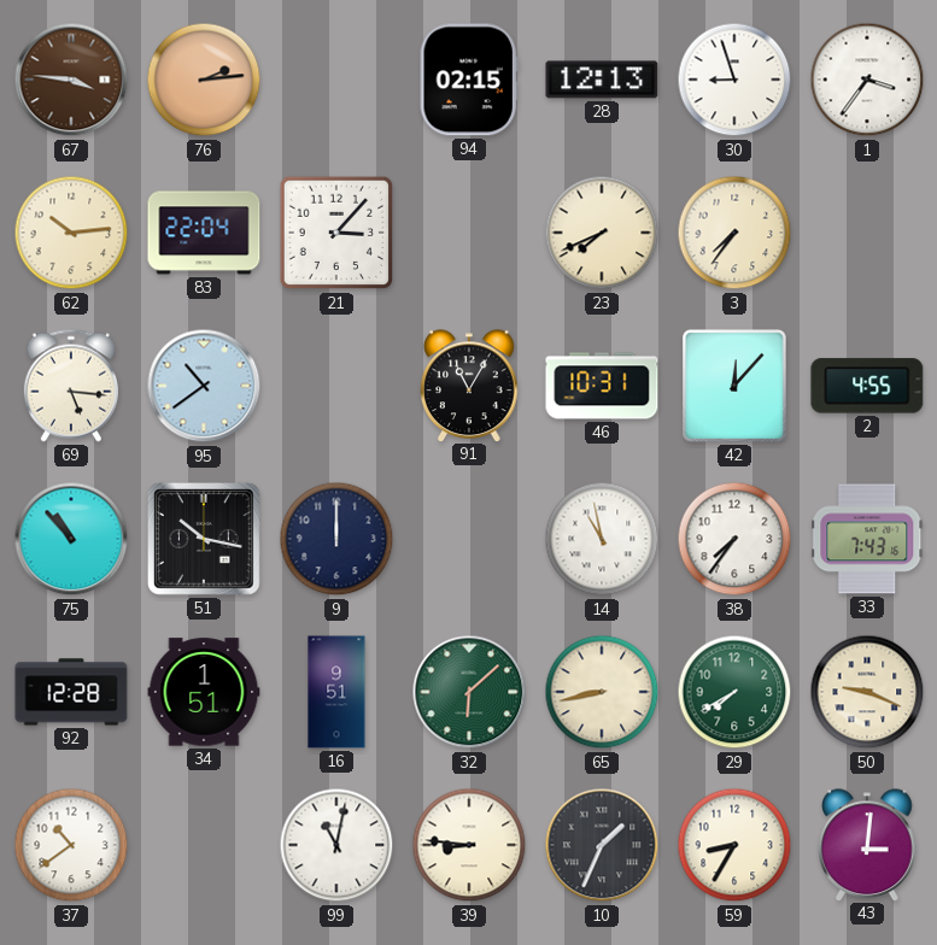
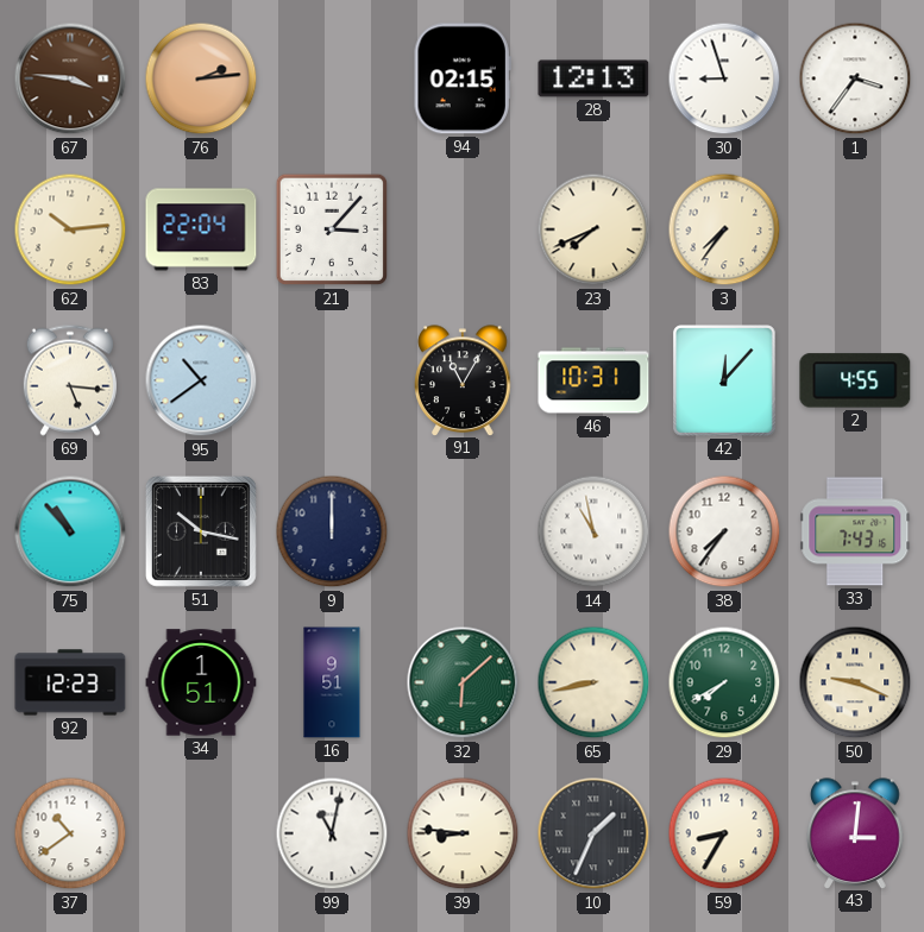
92: 12:28 -> 12:23
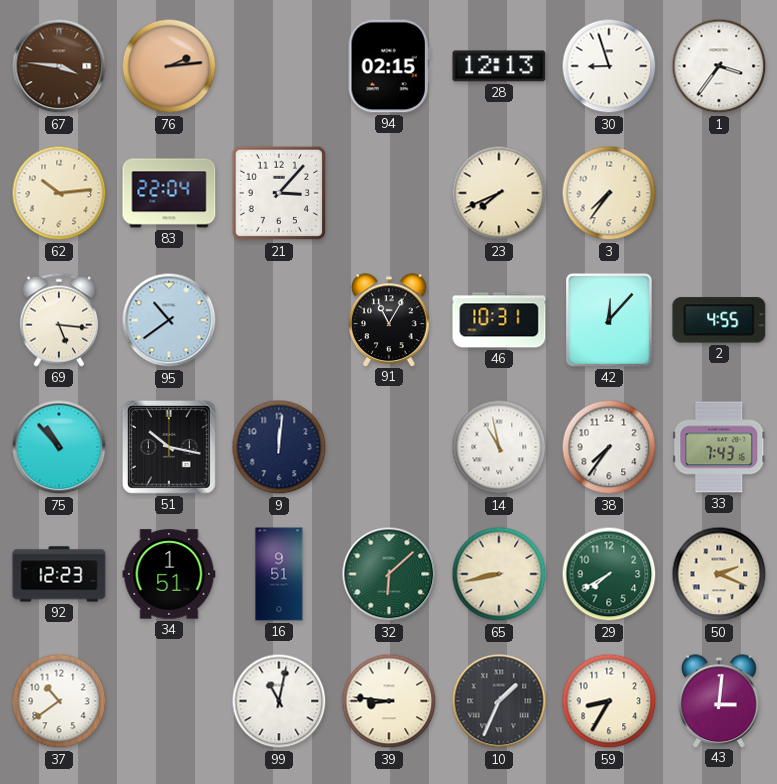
9: 12:00 -> 12:01
50: 9:19 -> 2:19
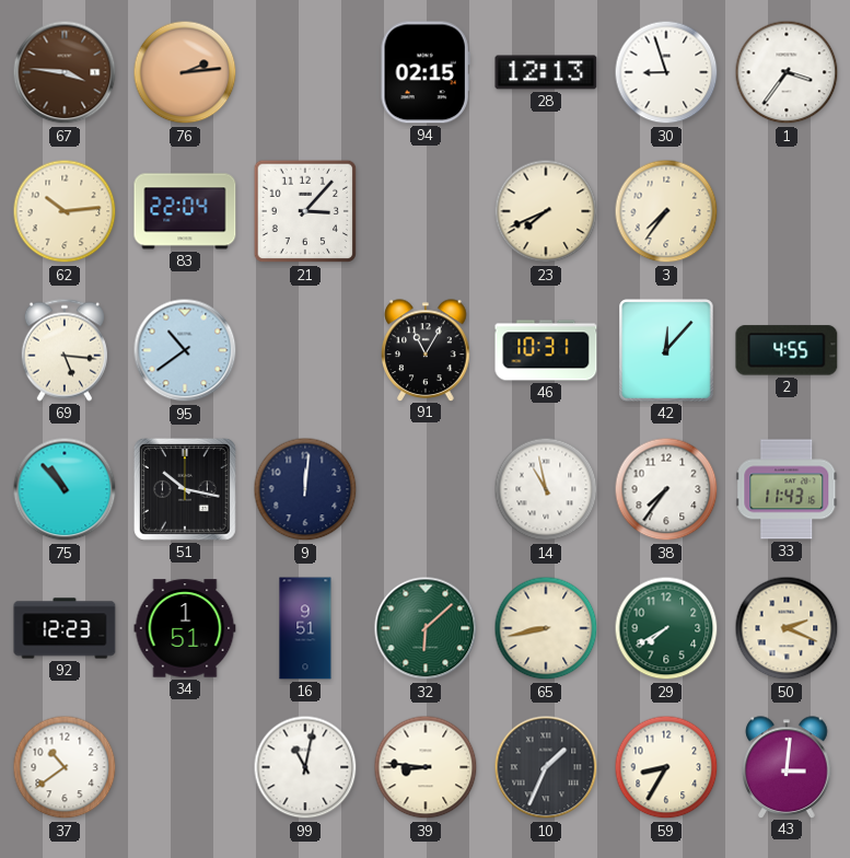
33: 7:43 -> 11:43
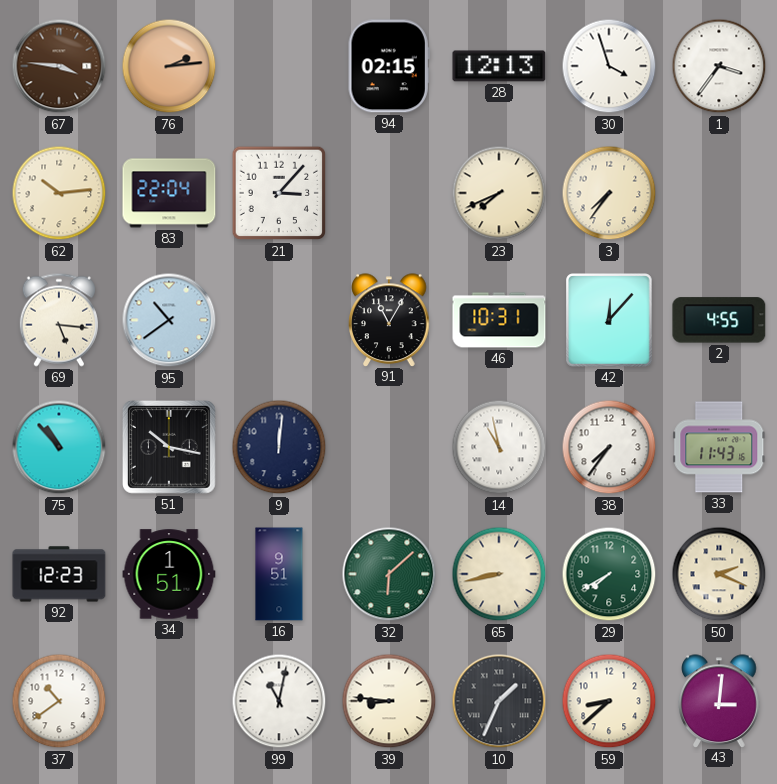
30: 8:57 -> 3:57
59: 8:35 -> 8:38
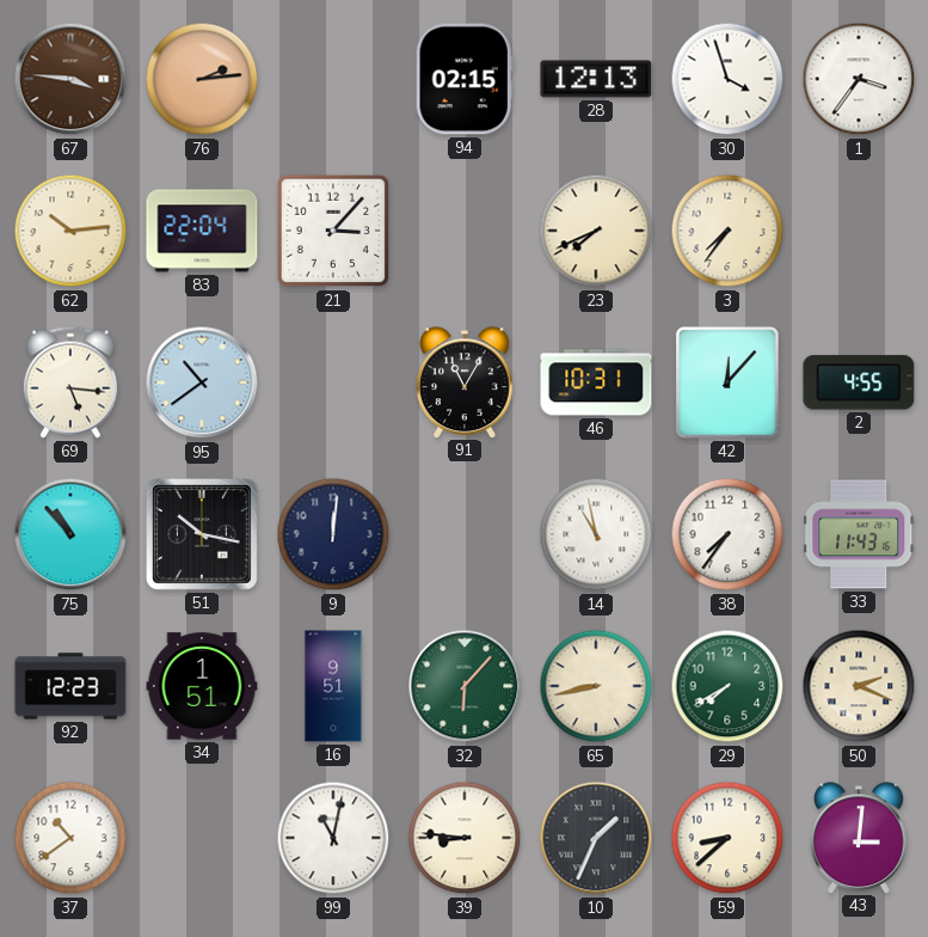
32: 6:08 -> 6:07
